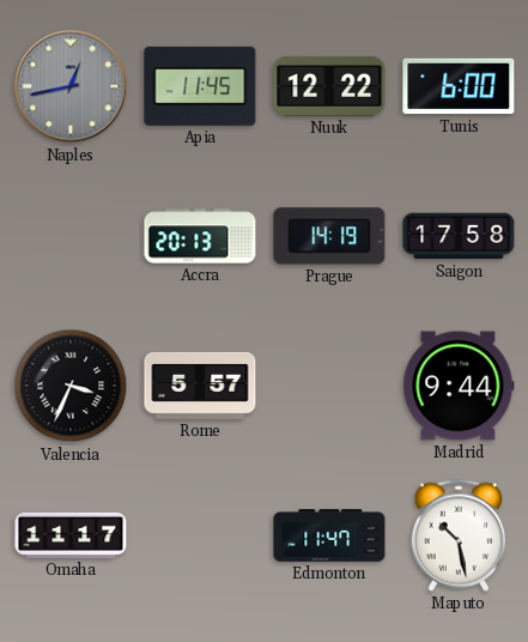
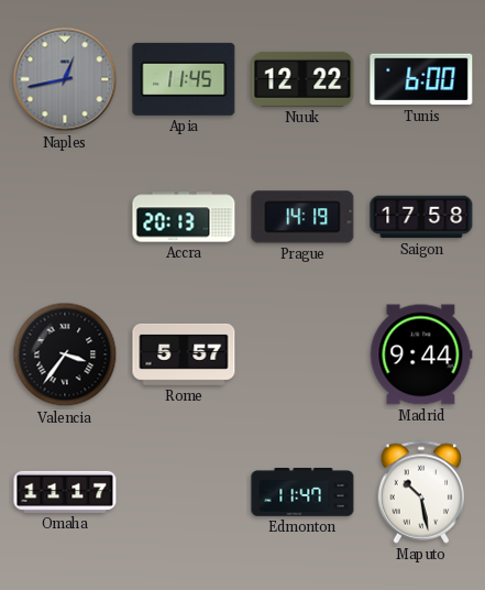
Valencia: 3:34 -> 3:36
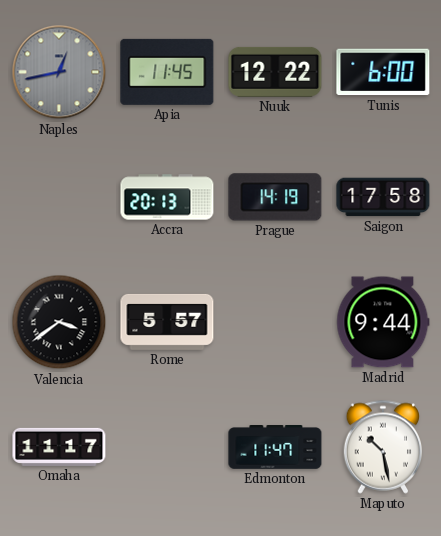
Valencia: 3:36 -> 3:39
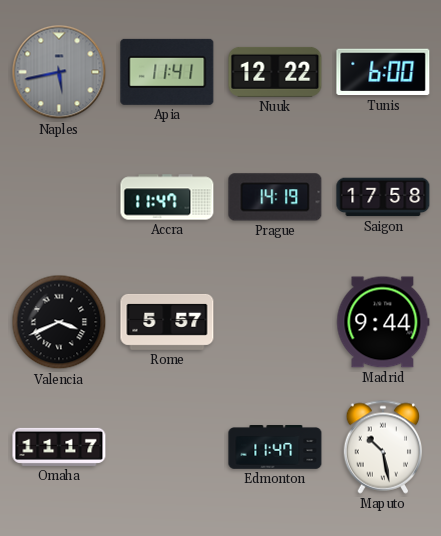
Naples: 12:43 -> 5:43
Apia: 11:45 -> 11:41
Accra: 20:13 -> 11:47
Valencia: 3:39 -> 3:41
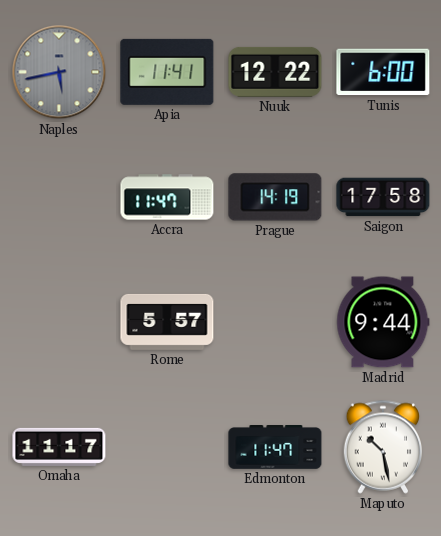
Valencia: 3:41 -> none
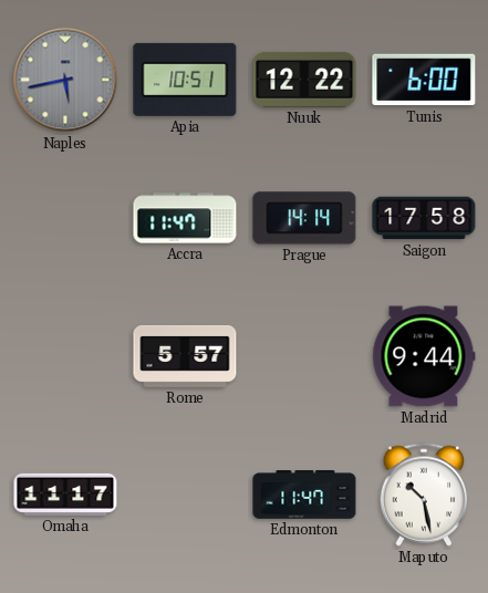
Apia: 11:41 -> 10:51
Prague: 14:19 -> 14:14
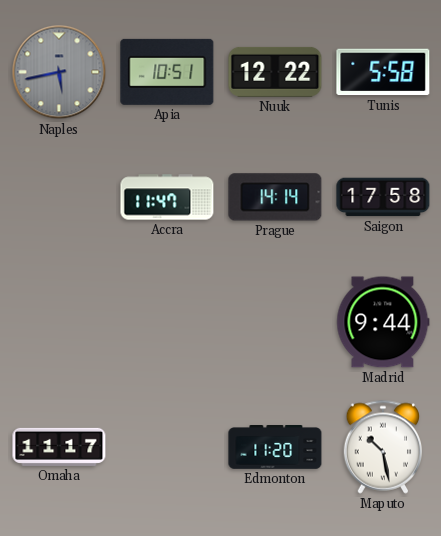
Tunis: 6:00 -> 5:58
Rome: 5:57 -> none
Edmonton: 11:47 -> 11:20
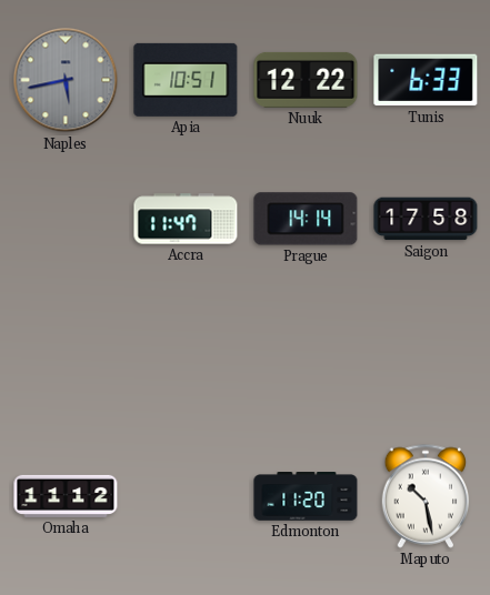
Tunis: 5:58 -> 6:33
Madrid: 9:44 -> none
Omaha: 11:17 -> 11:12
